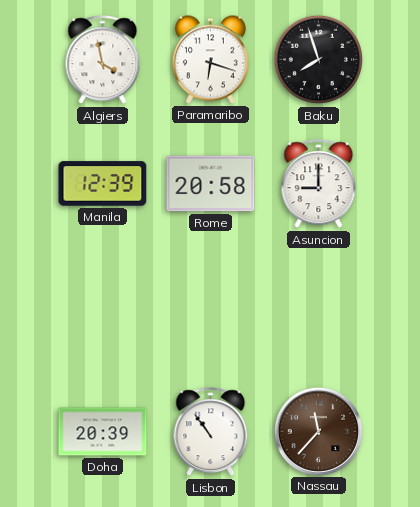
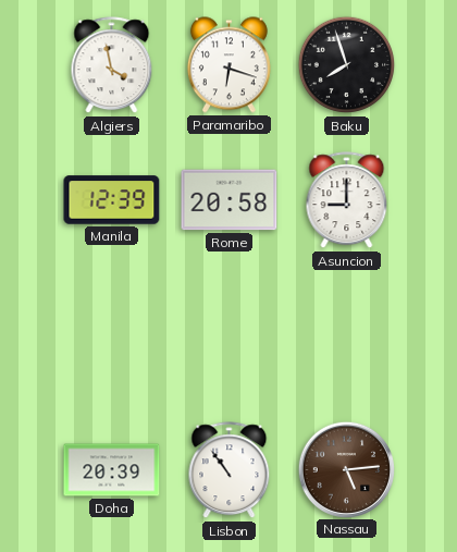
Nassau: 11:37 -> 5:14
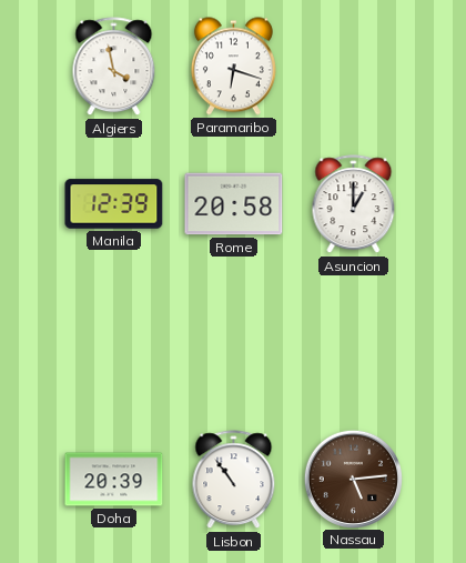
Baku: 7:57 -> none
Asuncion: 9:00 -> 1:00
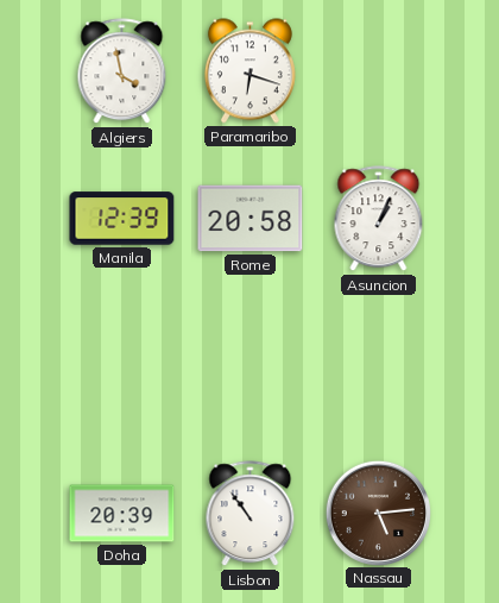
Asuncion: 1:00 -> 1:04
